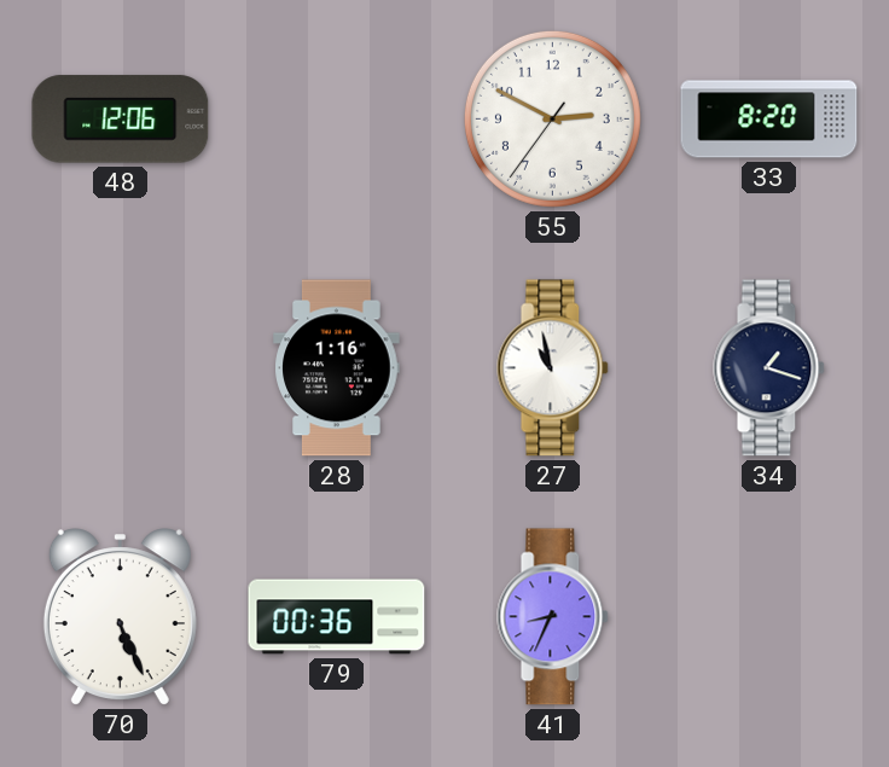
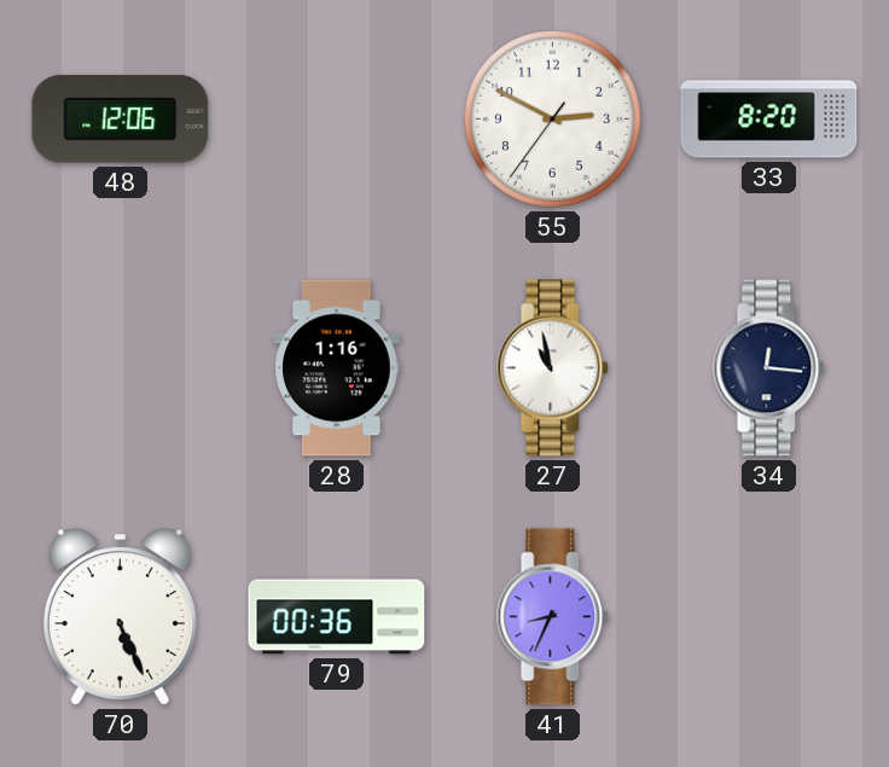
34: 1:18 -> 12:16
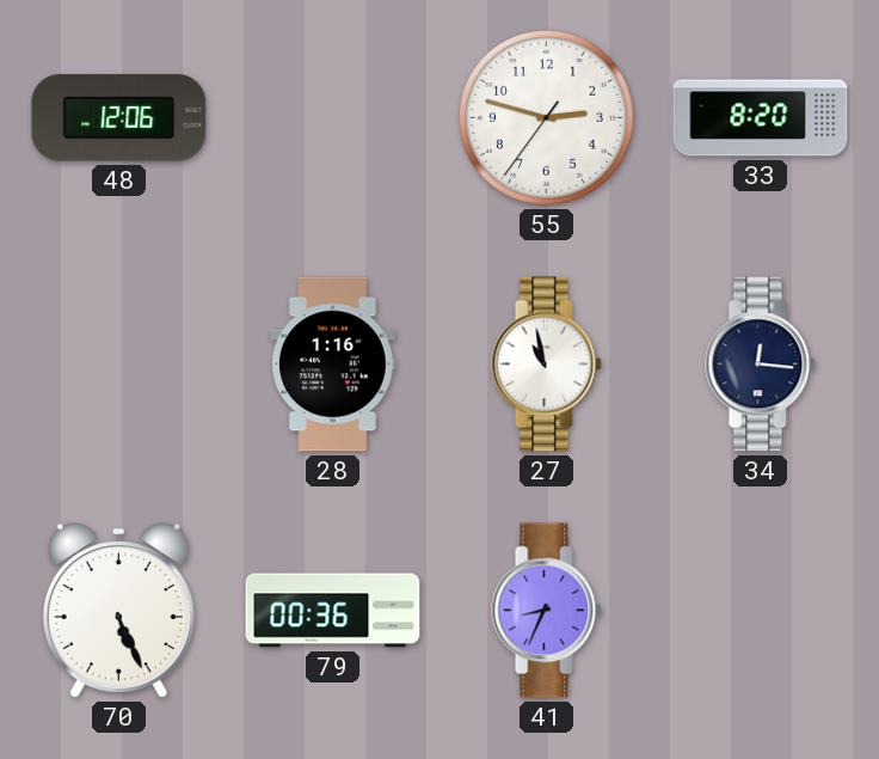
55: 2:49 -> 2:47
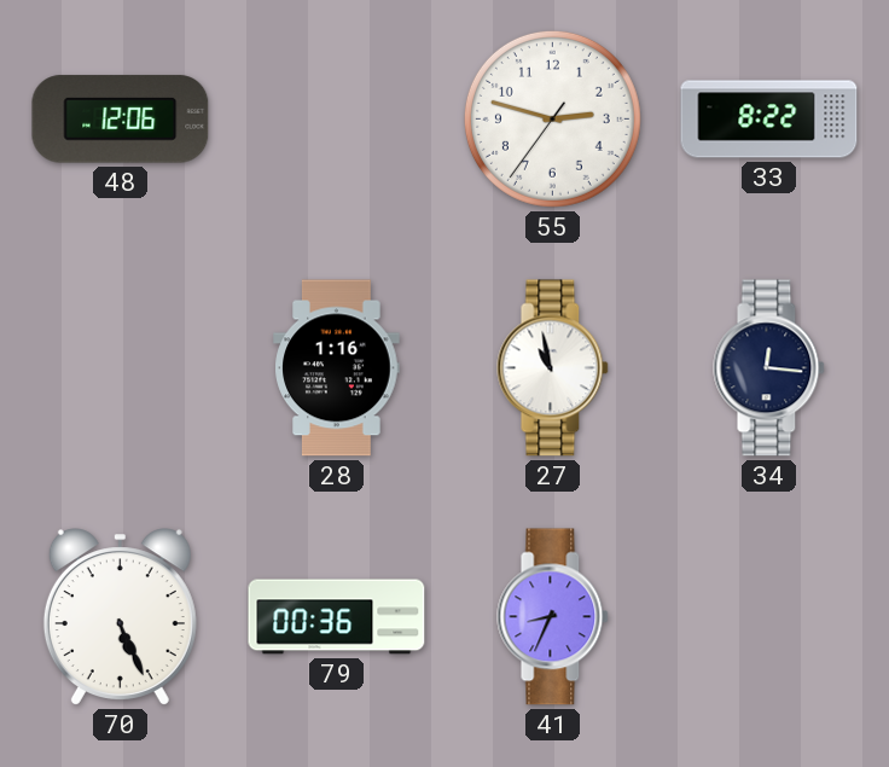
33: 8:20 -> 8:22
